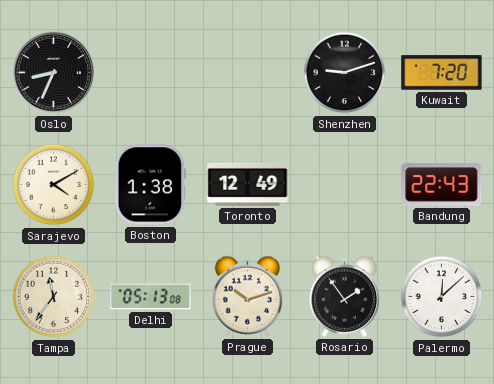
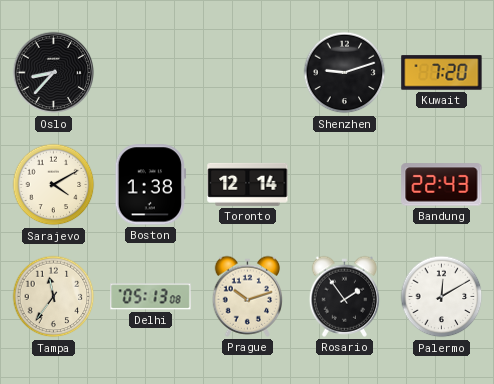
Oslo: 8:34 -> 8:37
Toronto: 12:49 -> 12:14
Palermo: 12:08 -> 12:10
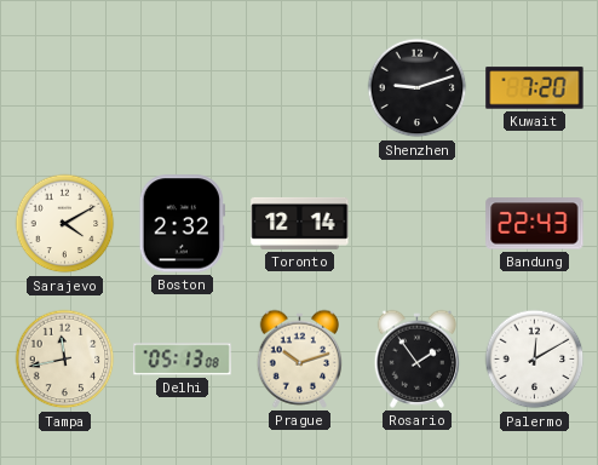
Oslo: 8:37 -> none
Boston: 1:38 -> 2:32
Tampa: 11:36 -> 11:43
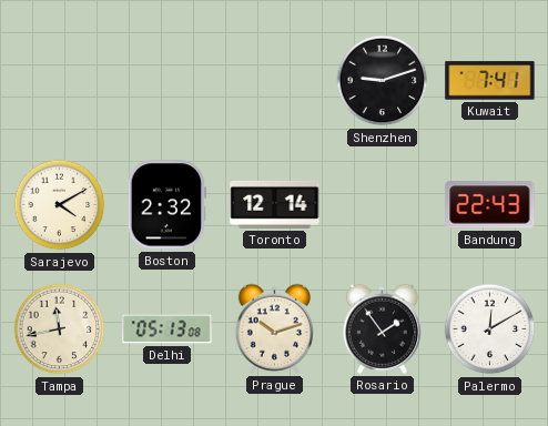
Kuwait: 7:20 -> 7:41
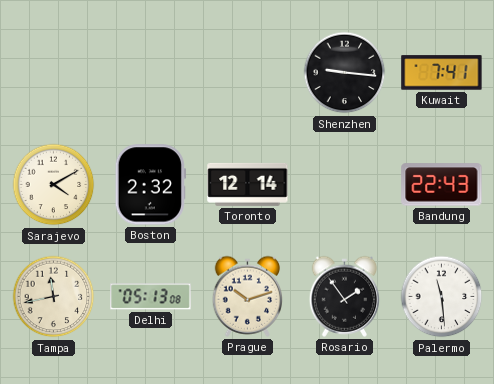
Shenzhen: 9:12 -> 9:16
Palermo: 12:10 -> 11:29
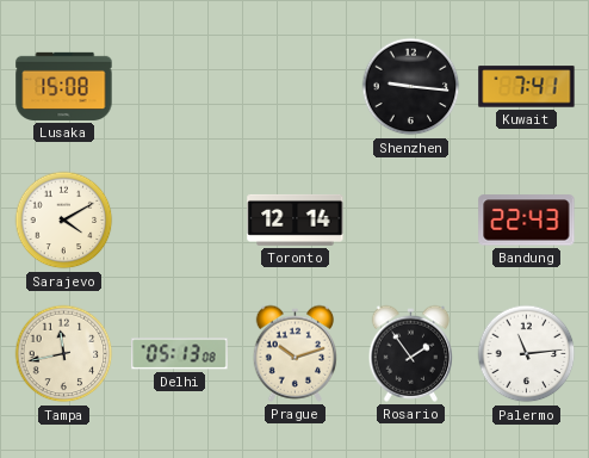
Lusaka: none -> 15:08
Boston: 2:32 -> none
Palermo: 11:29 -> 11:14
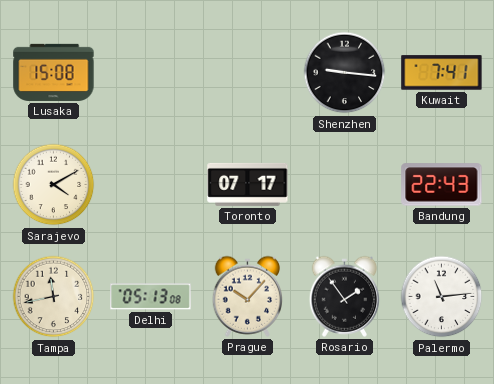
Toronto: 12:14 -> 07:17
Prague: 10:12 -> 10:07
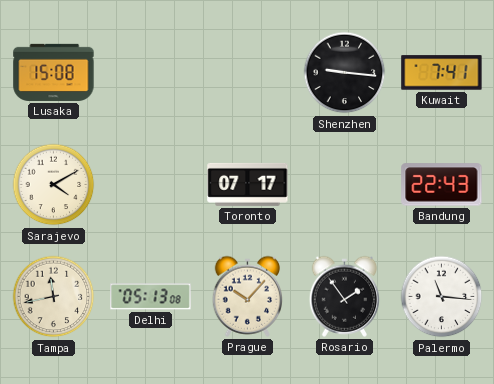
Palermo: 11:14 -> 11:16
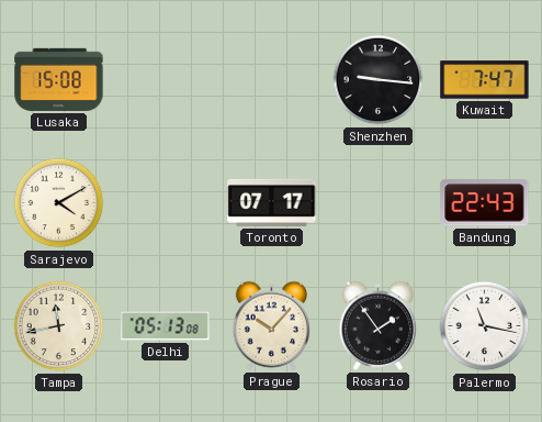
Kuwait: 7:41 -> 7:47
Palermo: 11:16 -> 11:17
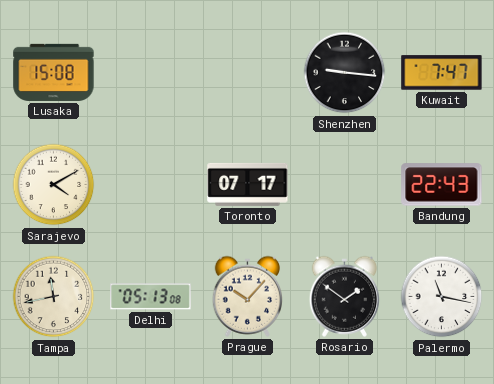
Rosario: 1:54 -> 1:51
